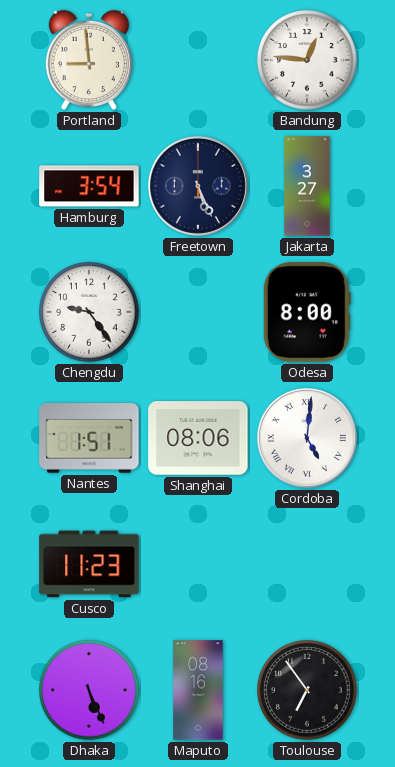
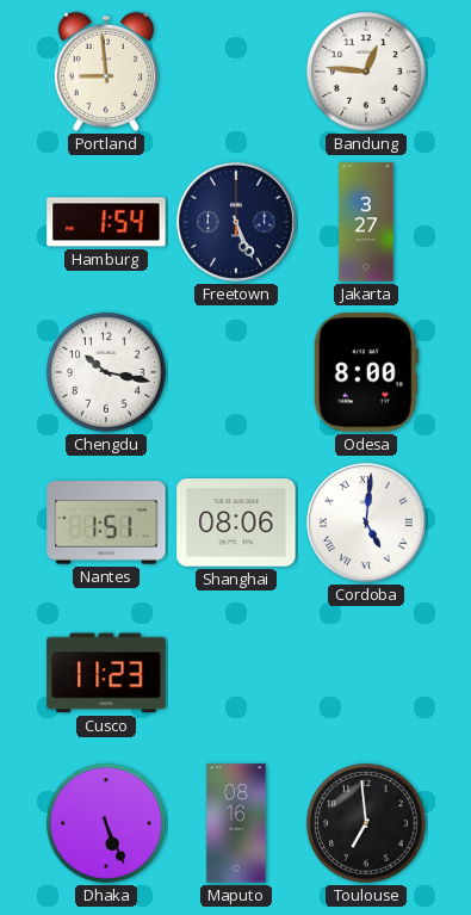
Hamburg: 3:54 -> 1:54
Chengdu: 9:24 -> 10:17
Toulouse: 6:54 -> 6:59
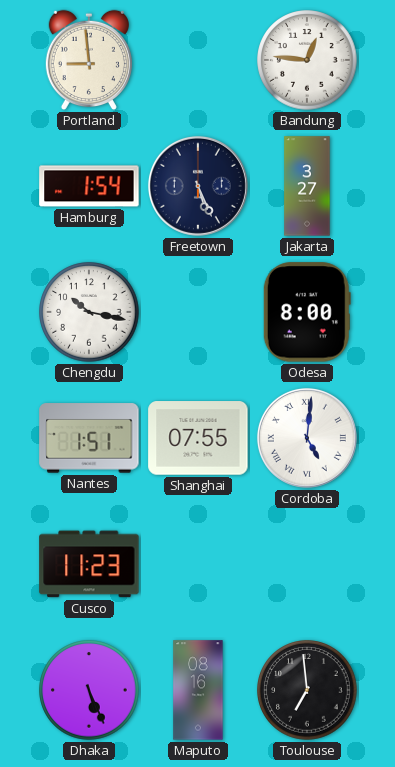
Shanghai: 08:06 -> 07:55
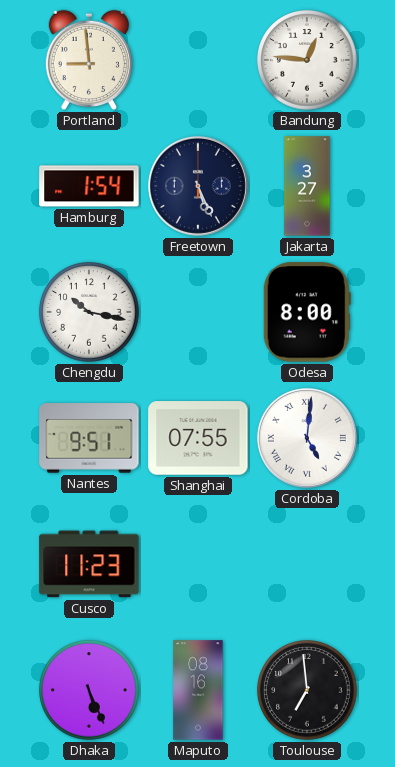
Nantes: 1:51 -> 9:51
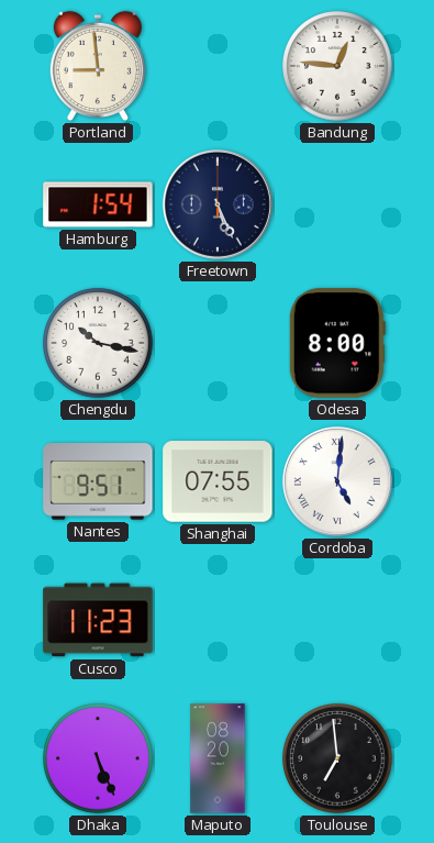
Jakarta: 3:27 -> none
Maputo: 08:16 -> 08:20
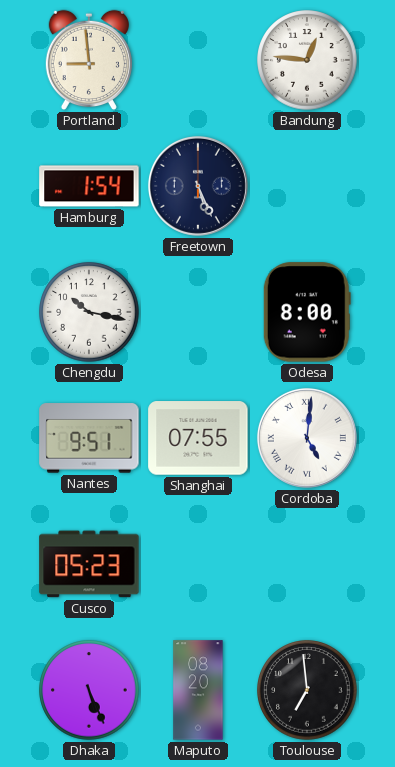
Cusco: 11:23 -> 05:23
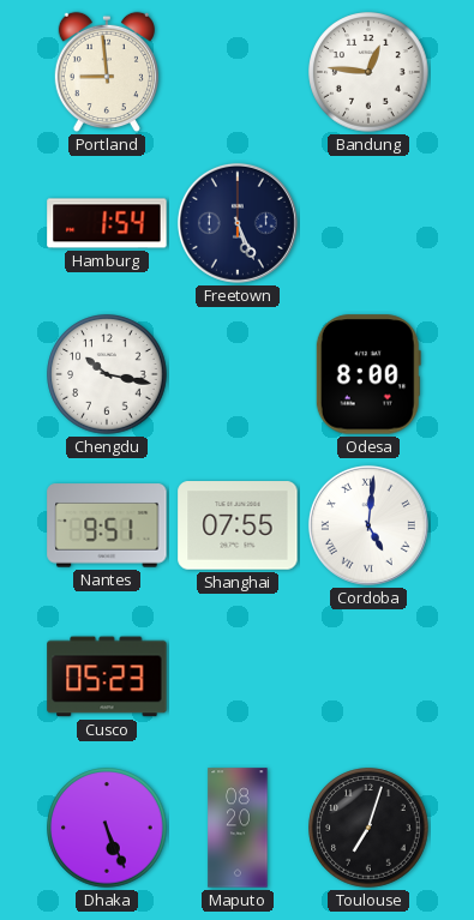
Toulouse: 6:59 -> 7:03
